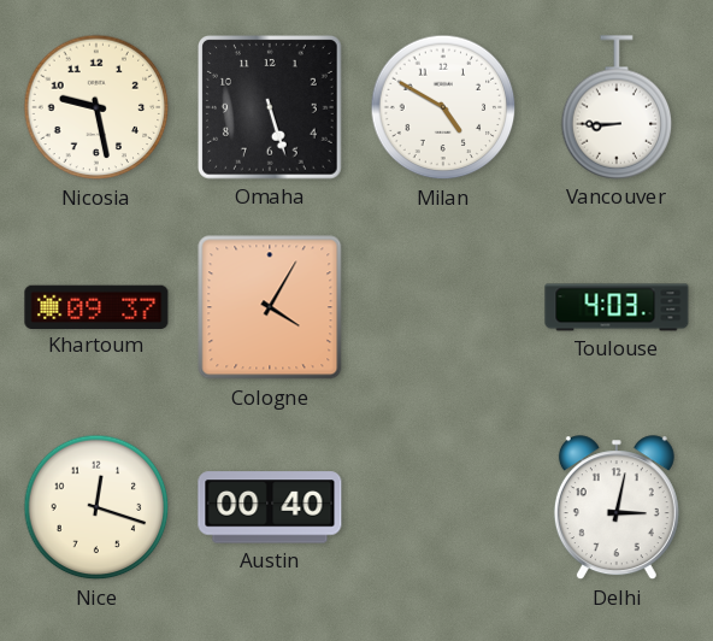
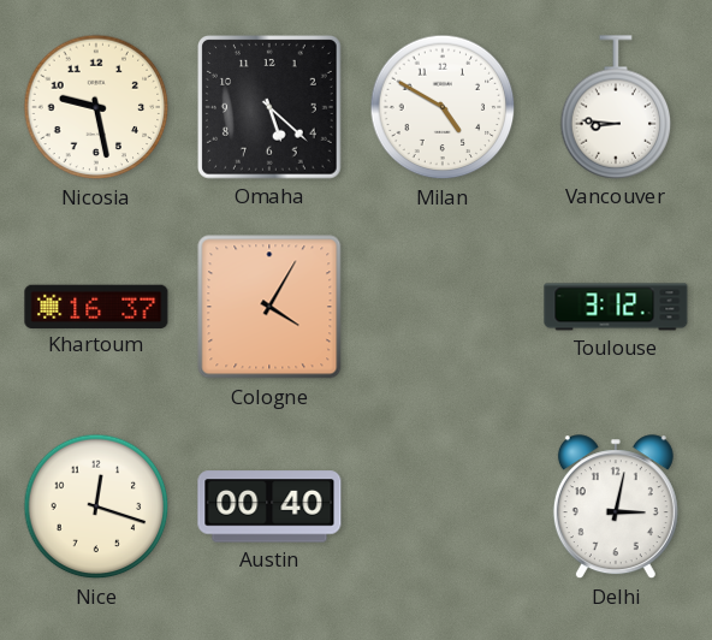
Omaha: 5:27 -> 5:22
Vancouver: 8:45 -> 8:46
Khartoum: 09:37 -> 16:37
Toulouse: 4:03 -> 3:12
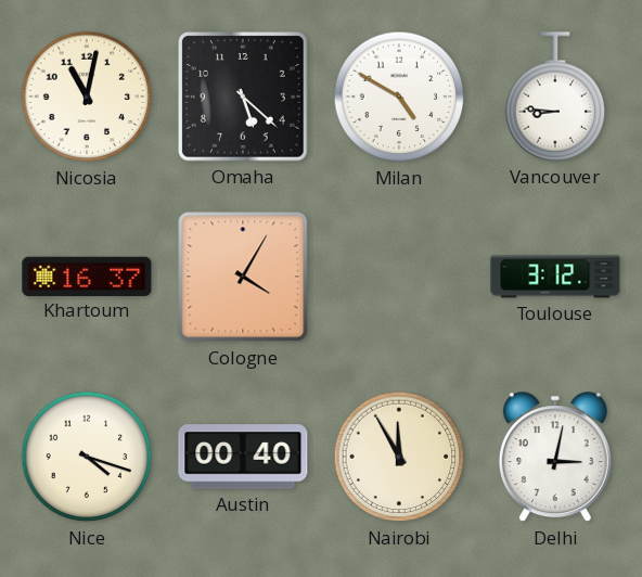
Nicosia: 9:28 -> 11:02
Nice: 12:18 -> 4:18
Nairobi: none -> 11:55
